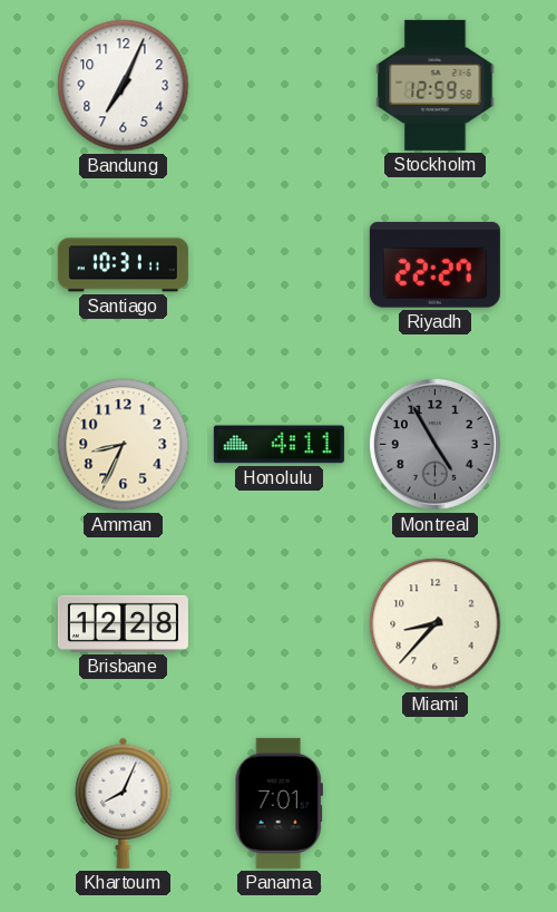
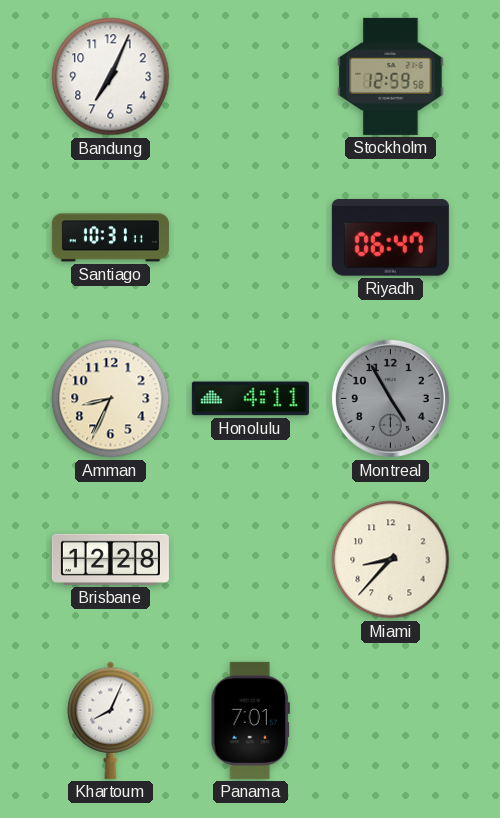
Riyadh: 22:27 -> 06:47
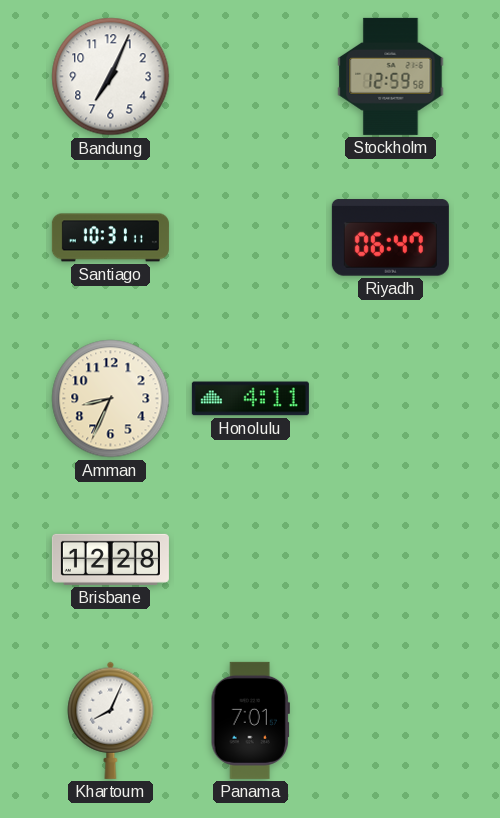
Montreal: 4:55 -> none
Miami: 8:37 -> none
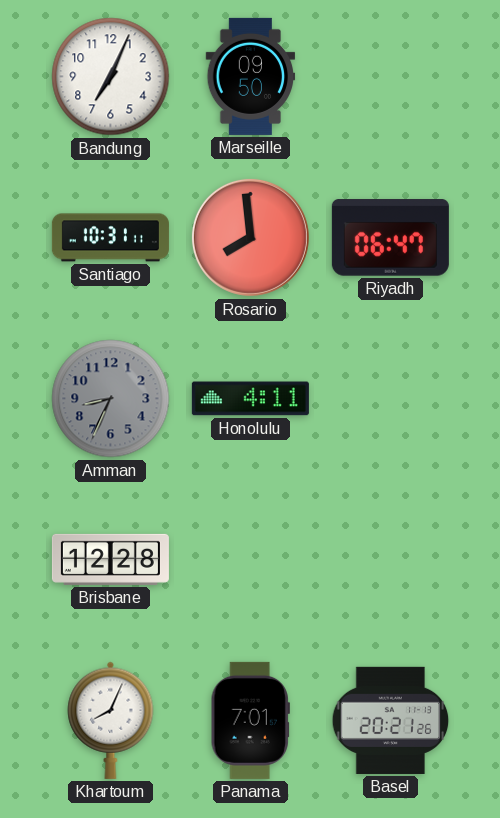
Marseille: none -> 09:50
Stockholm: 12:59 -> none
Rosario: none -> 7:59
Amman dial: cream -> grey
Basel: none -> 20:21
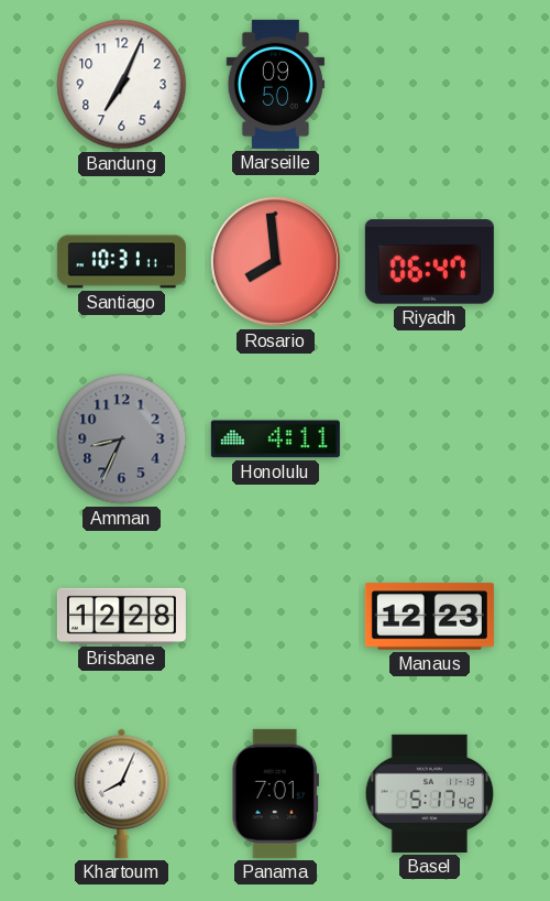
Manaus: none -> 12:23
Basel: 20:21 -> 5:17
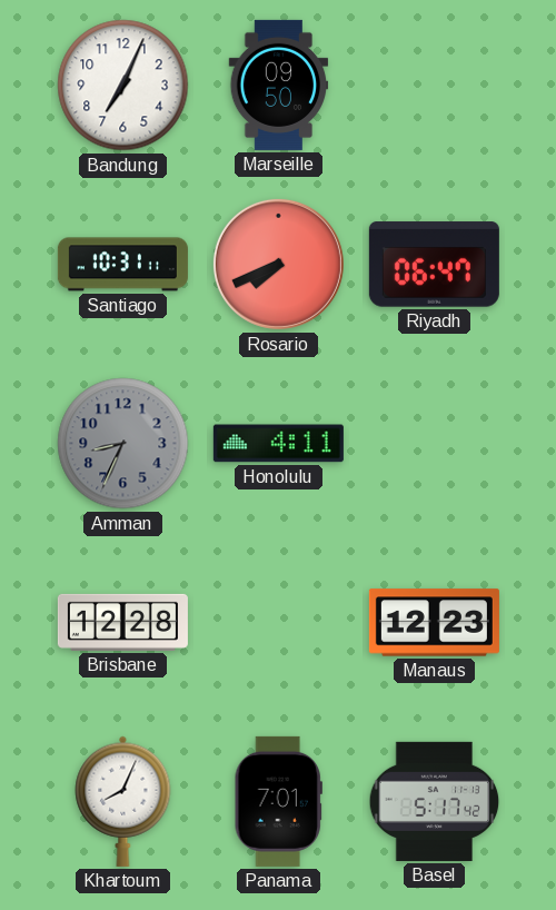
Rosario: 7:59 -> 7:41
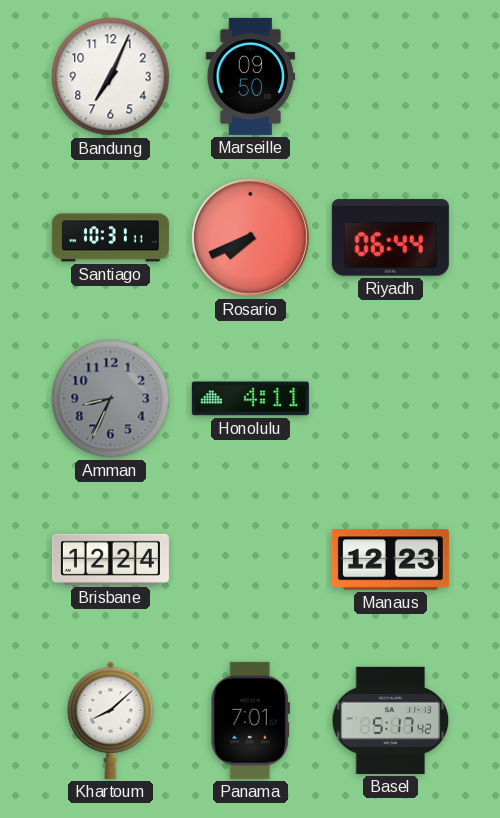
Riyadh: 06:47 -> 06:44
Brisbane: 12:28 -> 12:24
Khartoum: 8:04 -> 8:08
